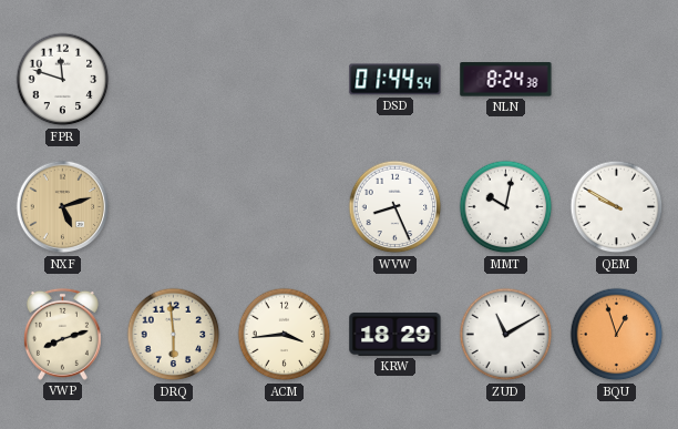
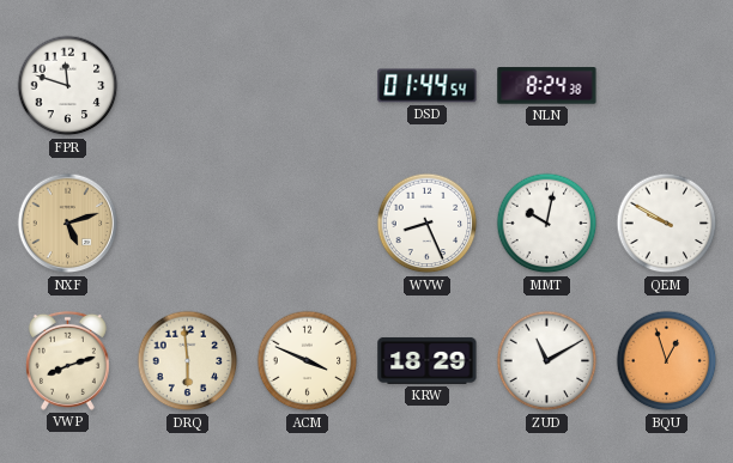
ACM: 3:44 -> 3:49
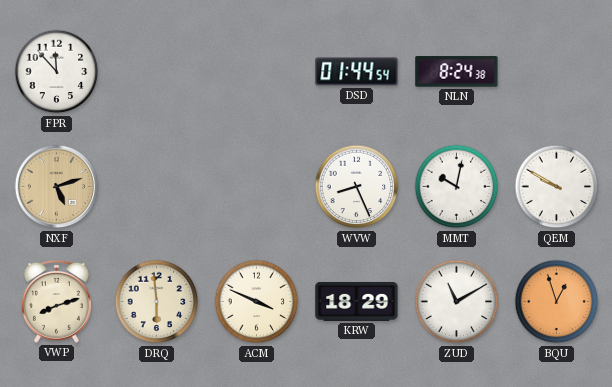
FPR: 11:48 -> 11:53
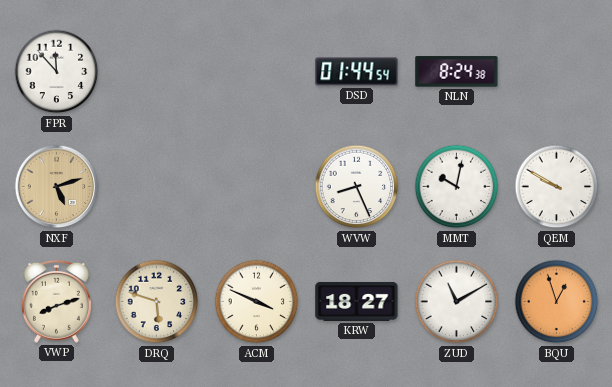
DRQ: 5:59 -> 5:48
KRW: 18:29 -> 18:27
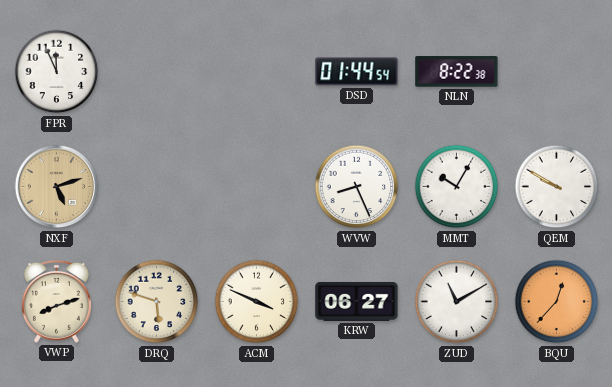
FPR: 11:53 -> 11:56
NLN: 8:24 -> 8:22
MMT: 10:02 -> 10:05
KRW: 18:27 -> 06:27
BQU: 12:57 -> 12:37
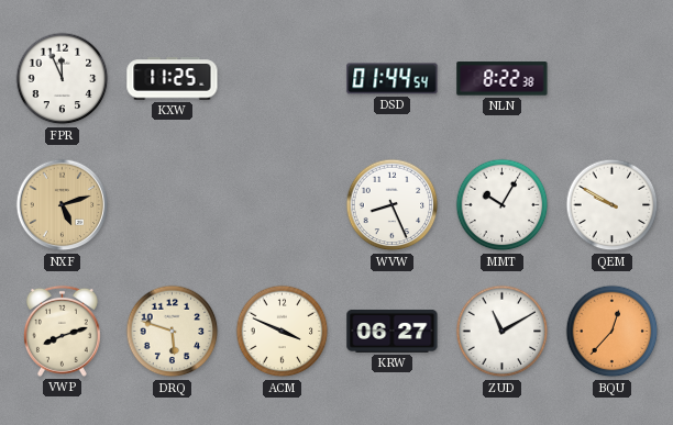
KXW: none -> 11:25
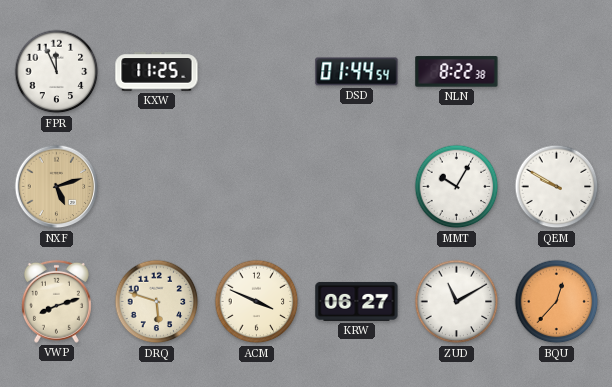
WVW: 8:26 -> none
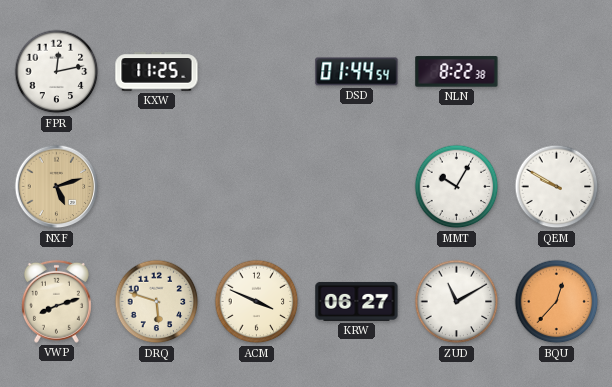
FPR: 11:56 -> 12:13
